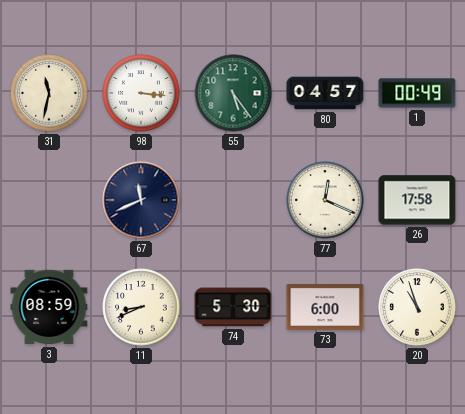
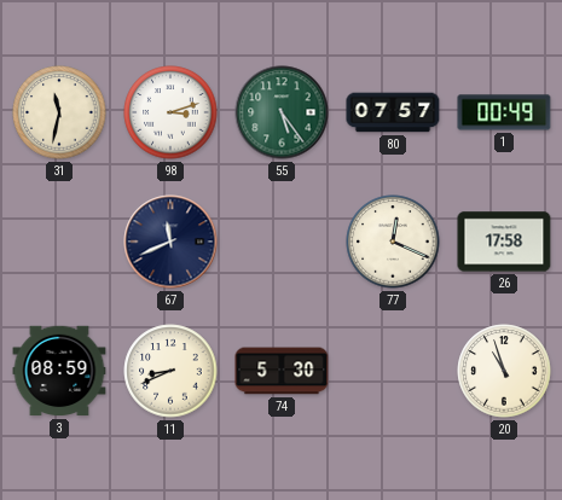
98: 3:16 -> 3:12
80: 04:57 -> 07:57
73: 6:00 -> none
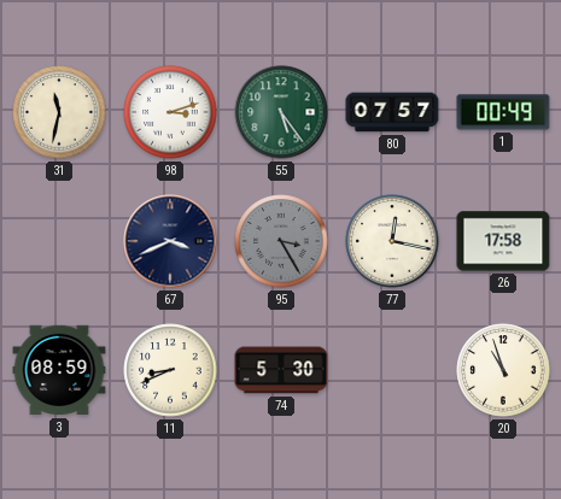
67: 11:41 -> 3:41
95: none -> 3:25
77: 12:19 -> 12:17
